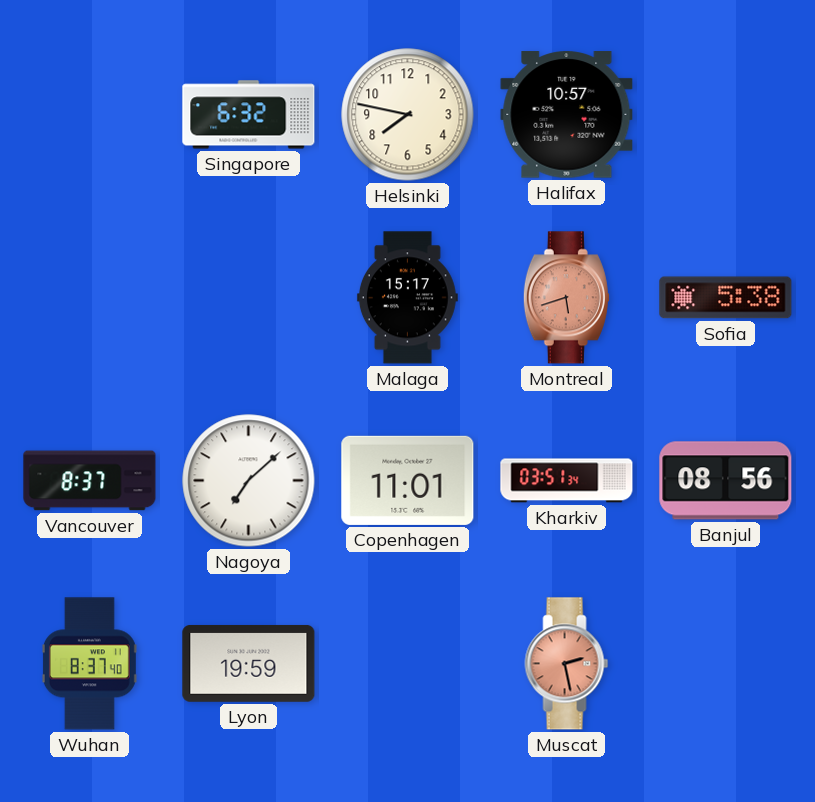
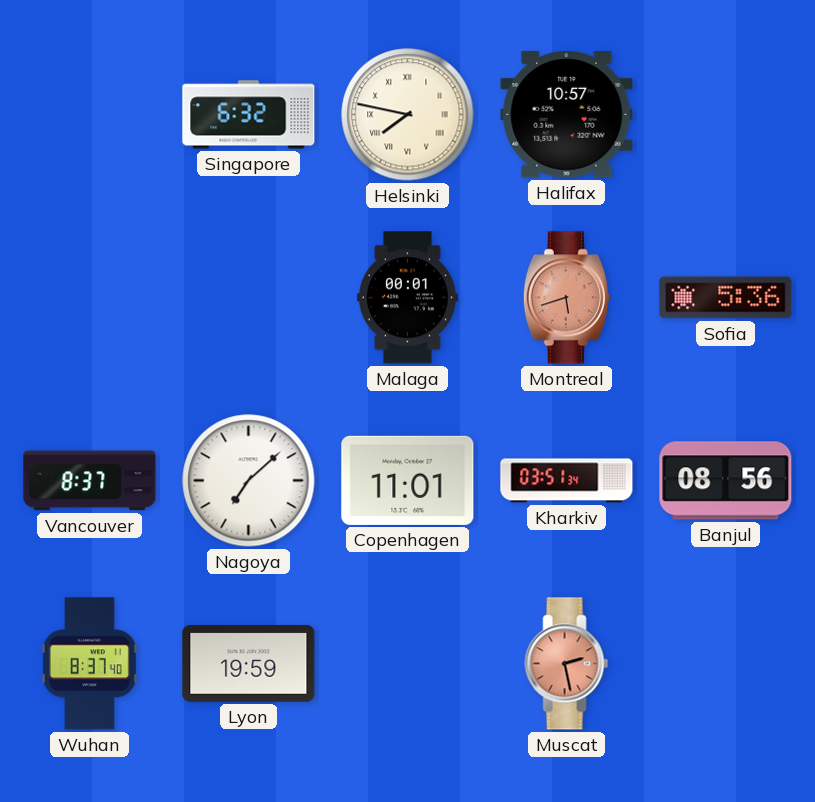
Helsinki numerals: Arabic -> Roman
Malaga: 15:17 -> 00:01
Sofia: 5:38 -> 5:36
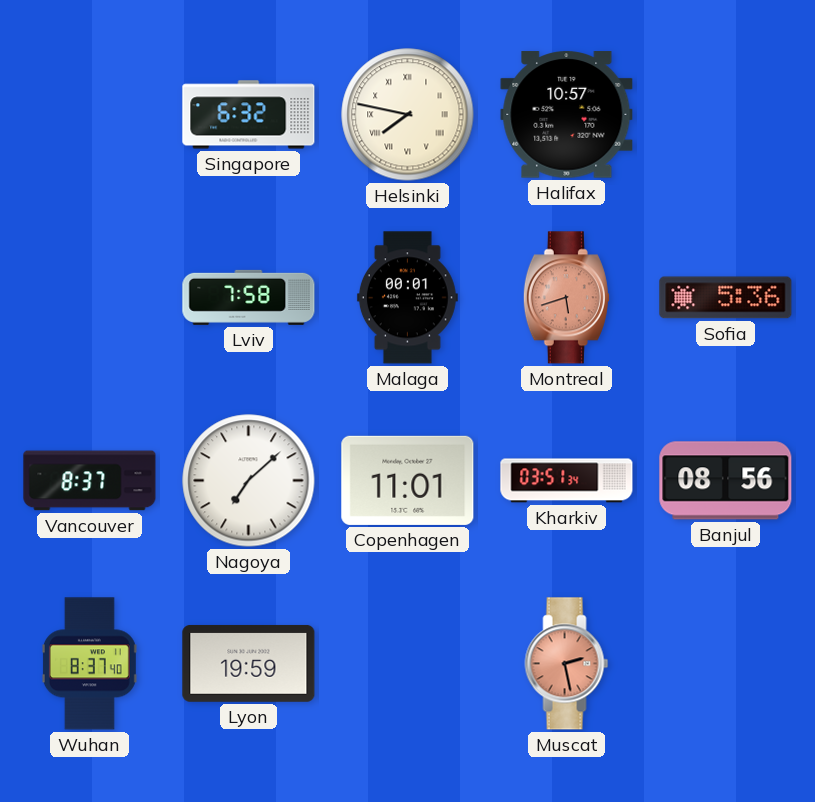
Lviv: none -> 7:58
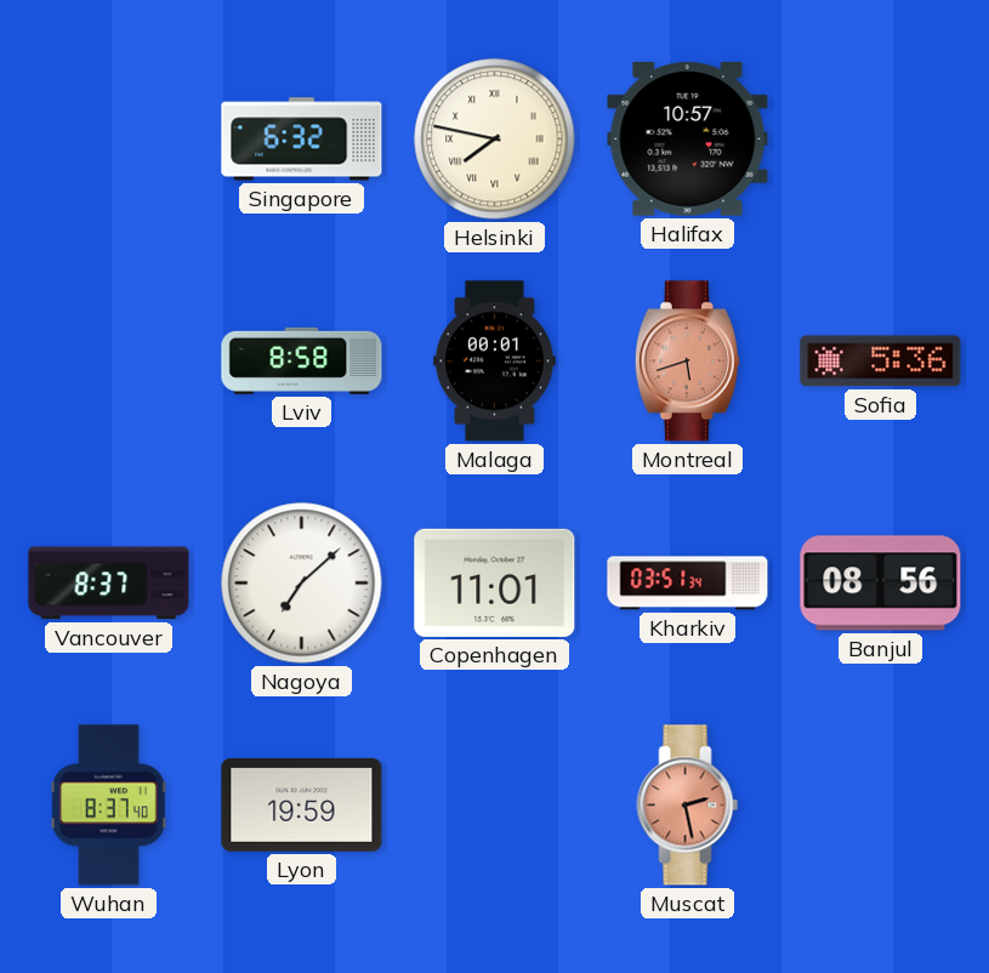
Lviv: 7:58 -> 8:58
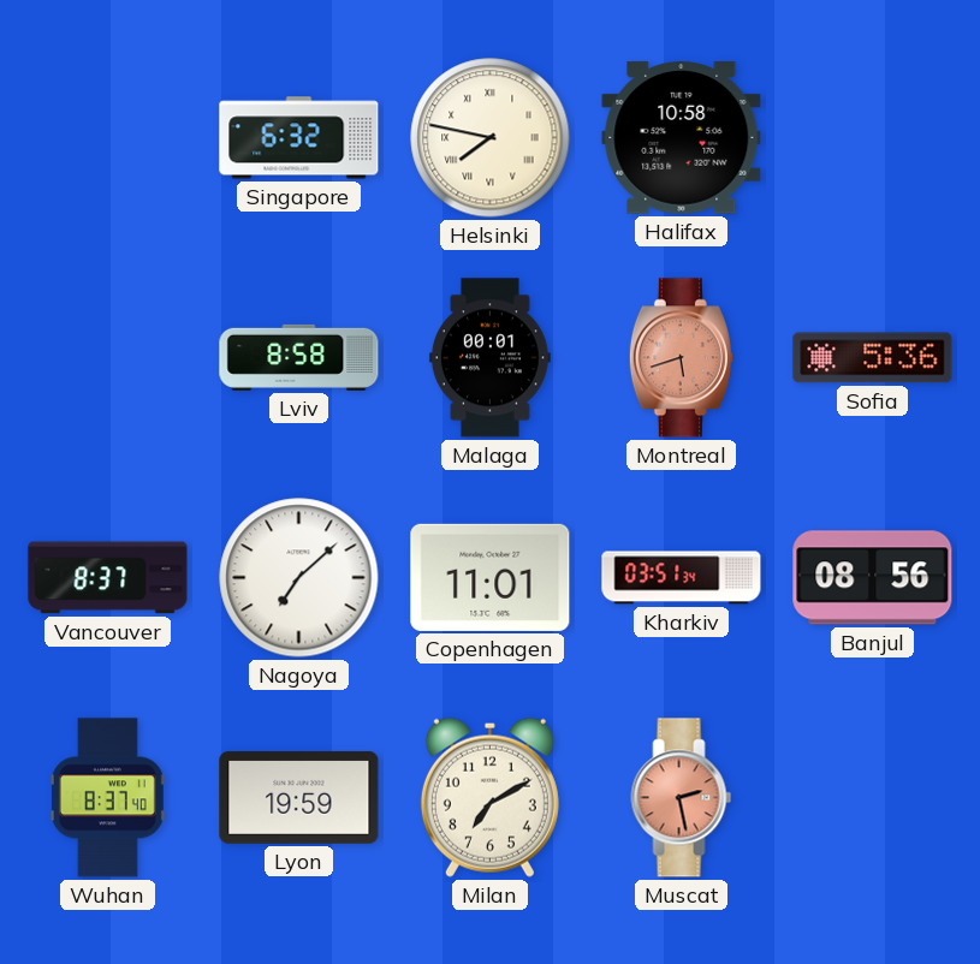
Halifax: 10:57 -> 10:58
Milan: none -> 7:10
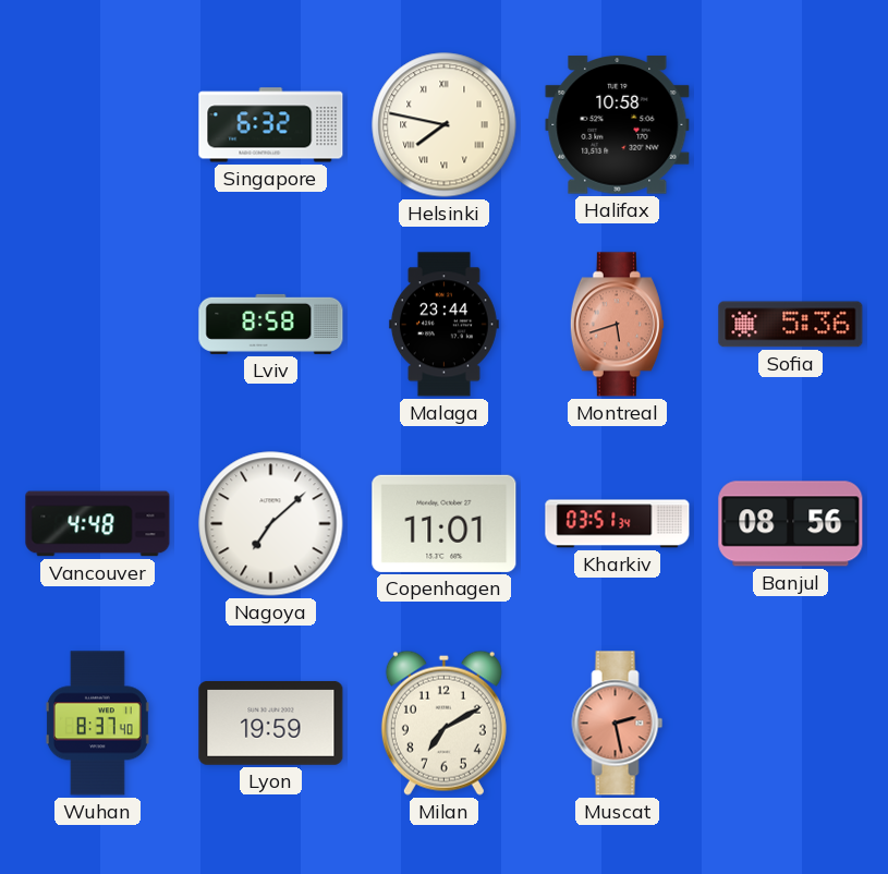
Malaga: 00:01 -> 23:44
Vancouver: 8:37 -> 4:48
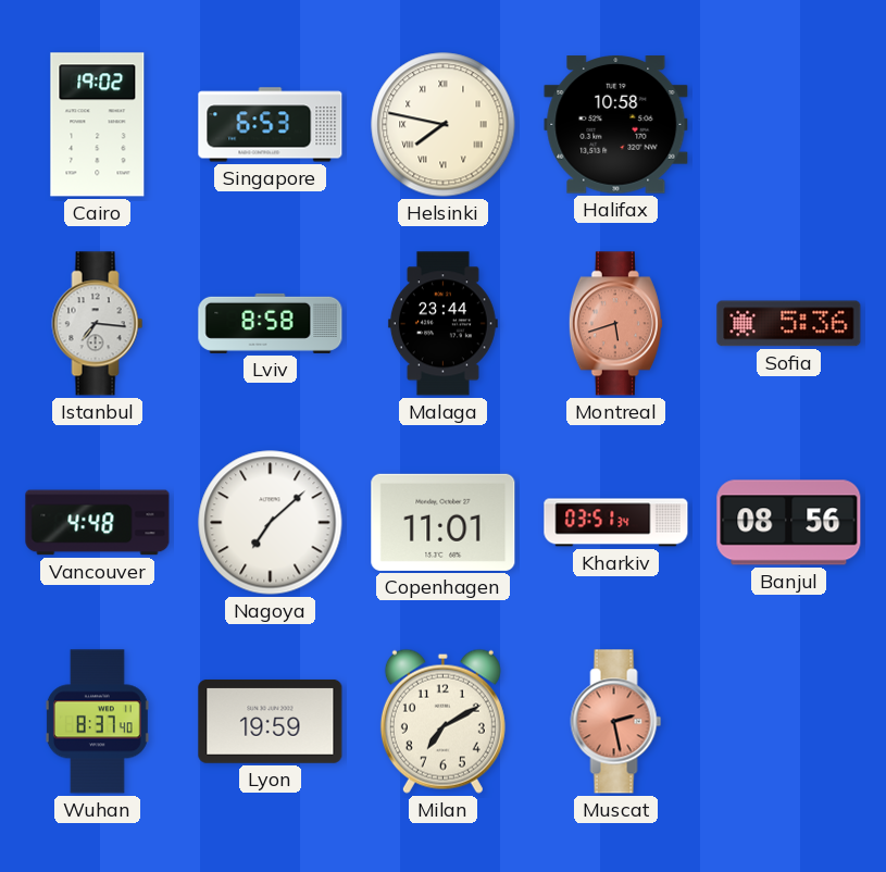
Cairo: none -> 19:02
Singapore: 6:32 -> 6:53
Istanbul: none -> 7:16
